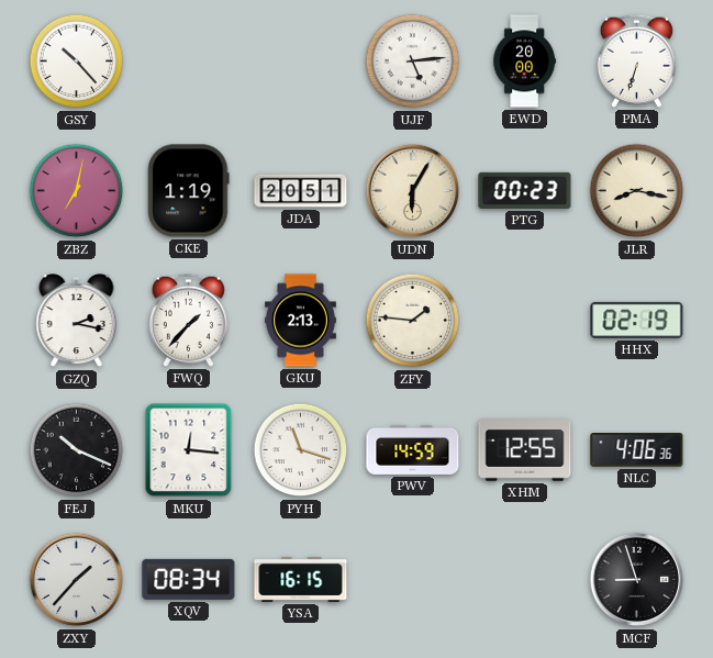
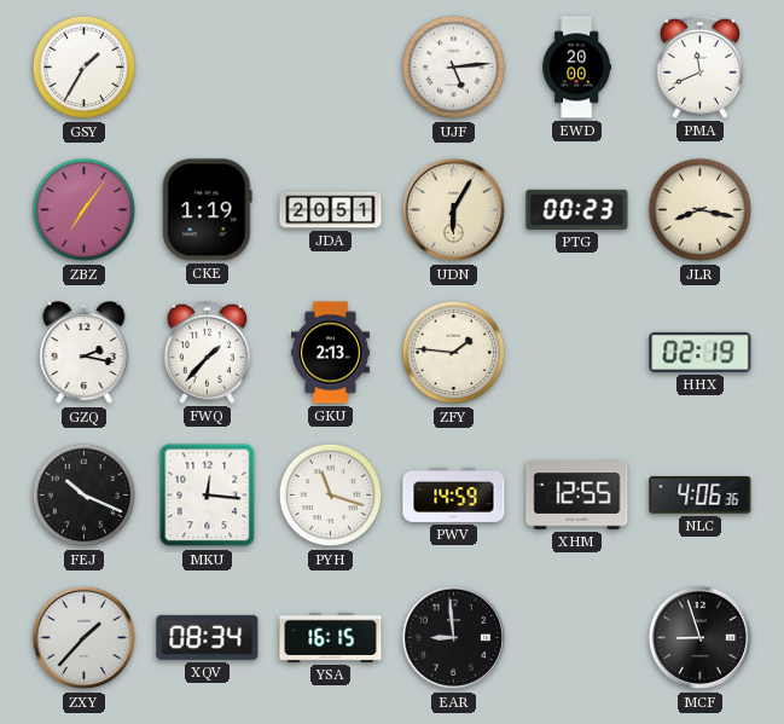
GSY: 10:23 -> 1:35
PMA: 6:33 -> 11:41
ZBZ: 7:02 -> 7:06
EAR: none -> 8:59
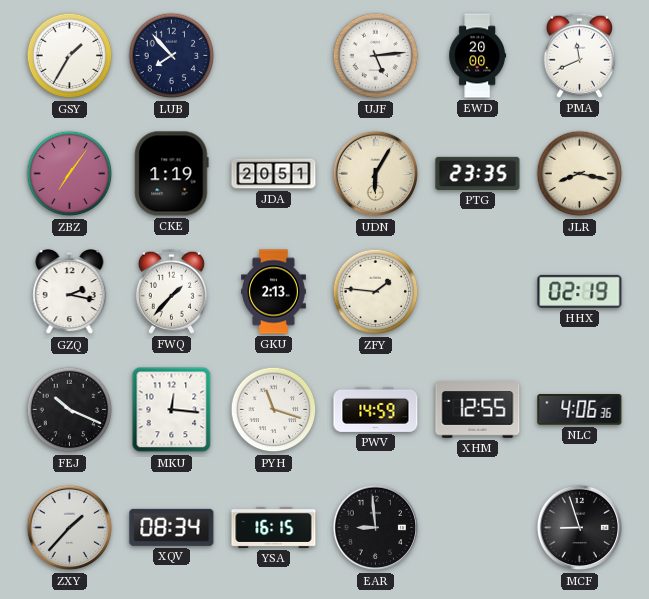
LUB: none -> 7:53
PTG: 00:23 -> 23:35
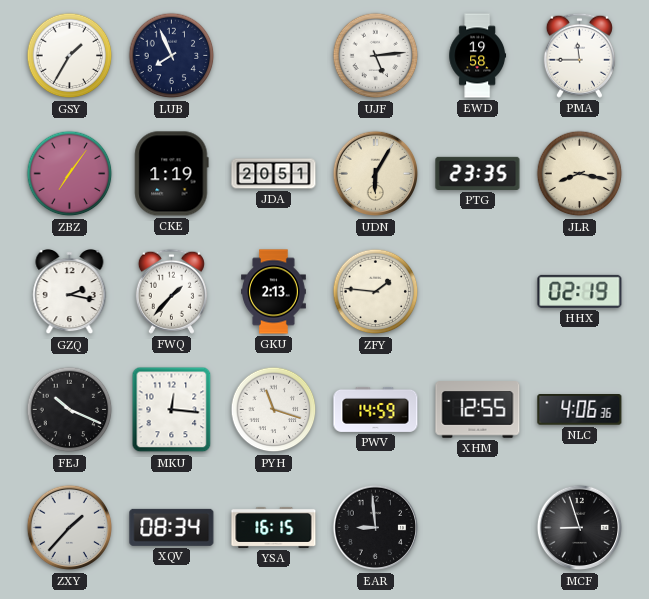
LUB: 7:53 -> 7:56
EWD: 20:00 -> 19:58
PMA: 11:41 -> 11:45
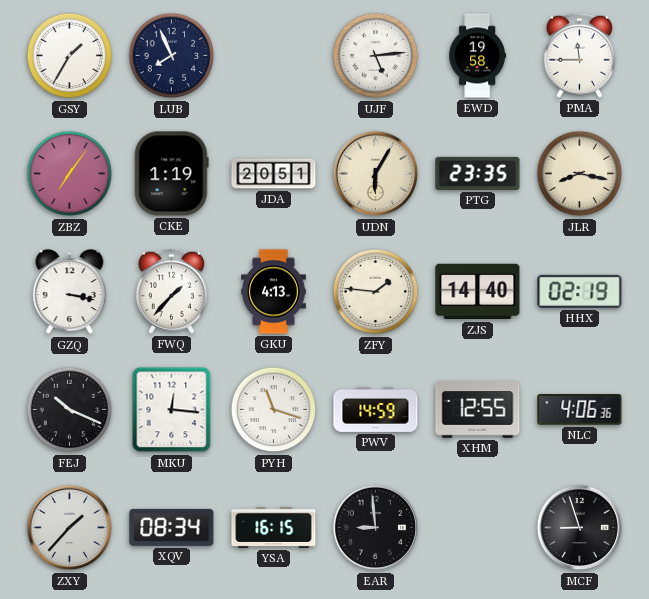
GZQ: 2:17 -> 3:17
GKU: 2:13 -> 4:13
ZJS: none -> 14:40
